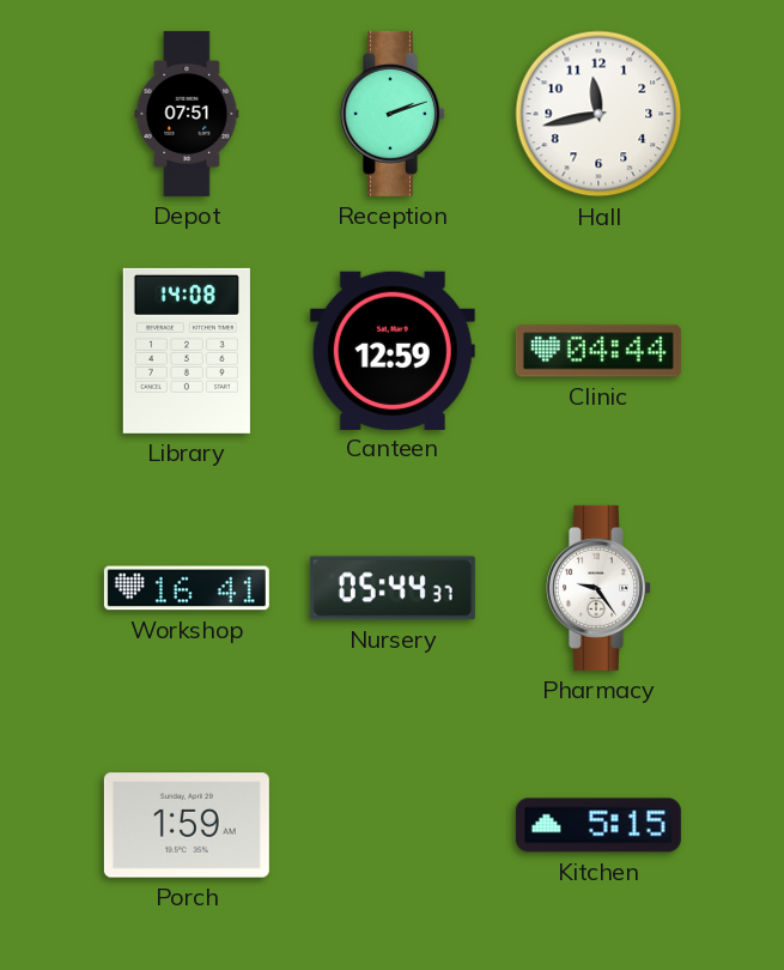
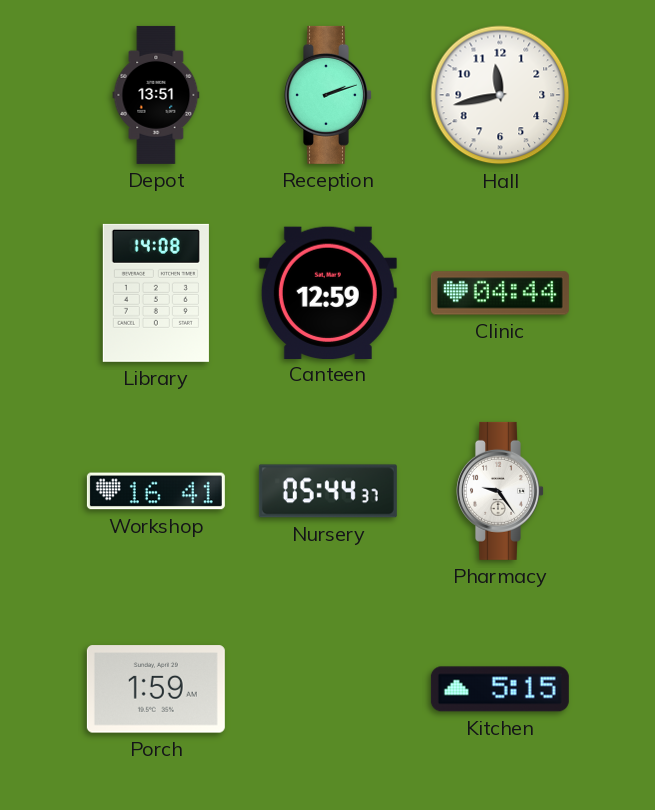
Depot: 07:51 -> 13:51
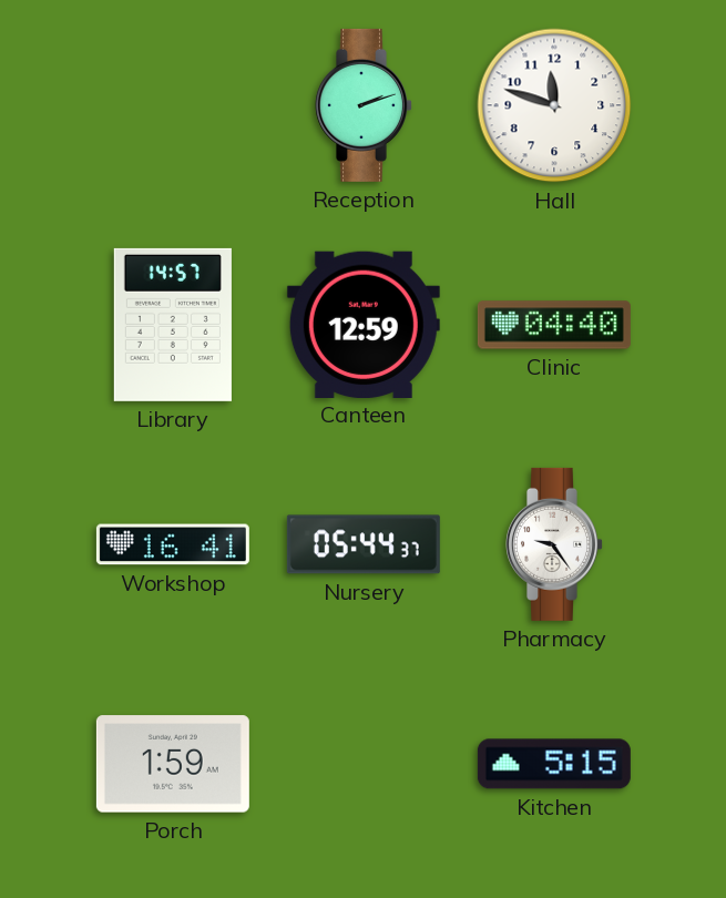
Depot: 13:51 -> none
Hall: 11:43 -> 11:48
Library: 14:08 -> 14:57
Clinic: 04:44 -> 04:40
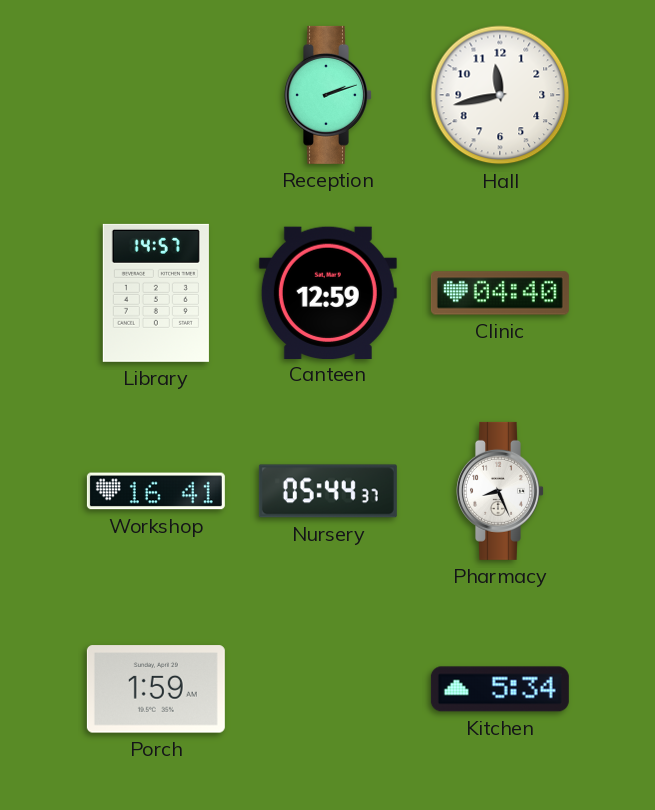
Hall: 11:48 -> 11:43
Pharmacy: 9:24 -> 8:26
Kitchen: 5:15 -> 5:34
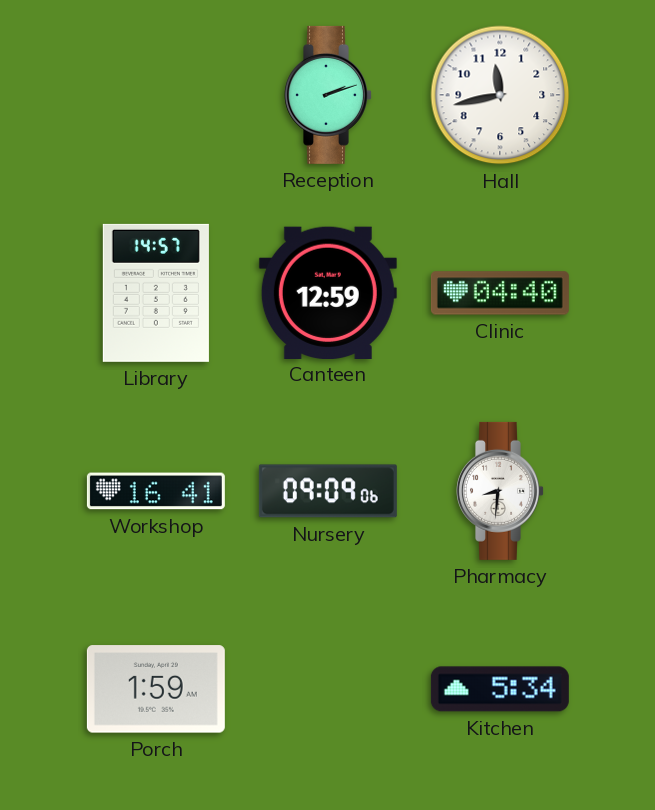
Nursery: 05:44 -> 09:09
Pharmacy: 8:26 -> 8:31
